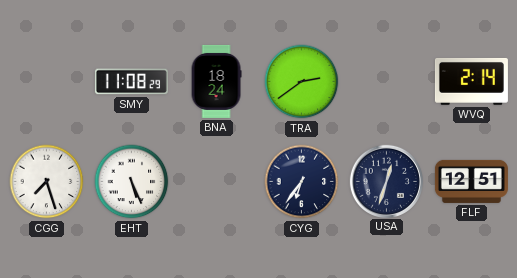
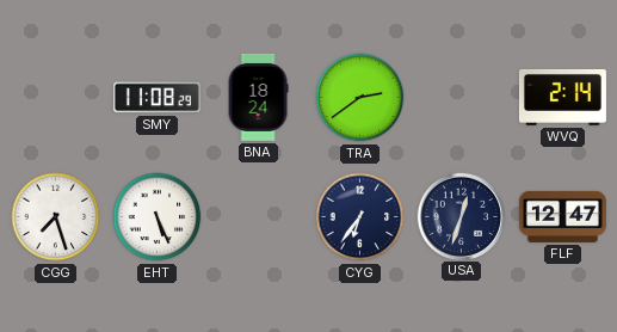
FLF: 12:51 -> 12:47
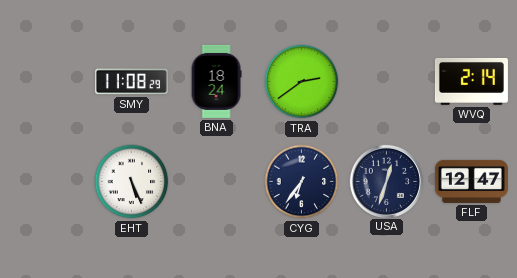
CGG: 7:27 -> none
